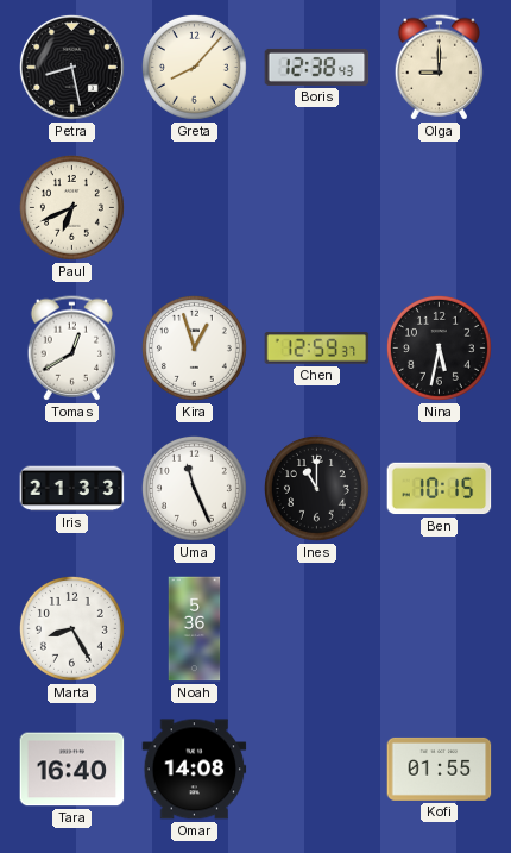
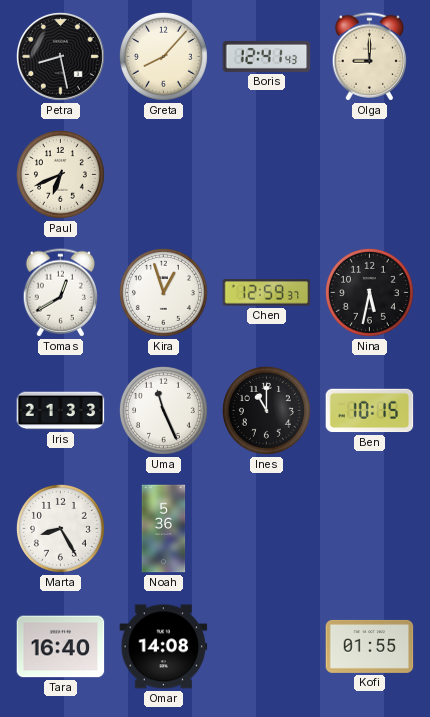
Boris: 12:38 -> 12:41
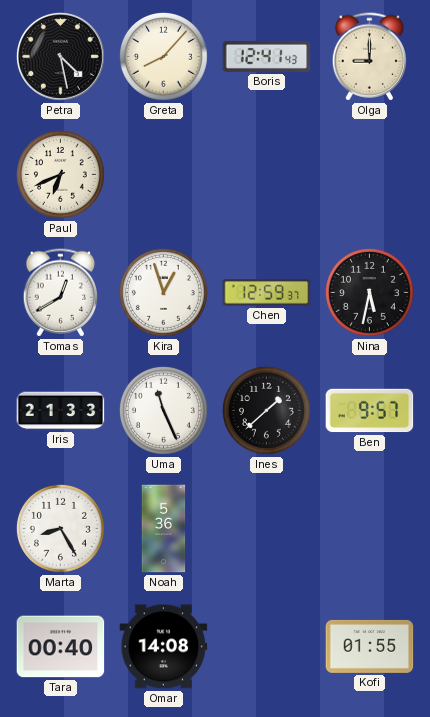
Petra: 8:28 -> 4:28
Ines: 11:00 -> 1:38
Ben: 10:15 -> 9:57
Tara: 16:40 -> 00:40
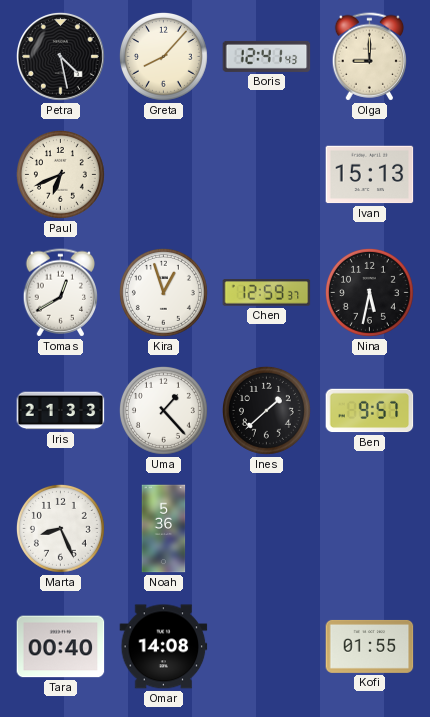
Ivan: none -> 15:13
Uma: 11:26 -> 1:23
Marta: 8:25 -> 8:26
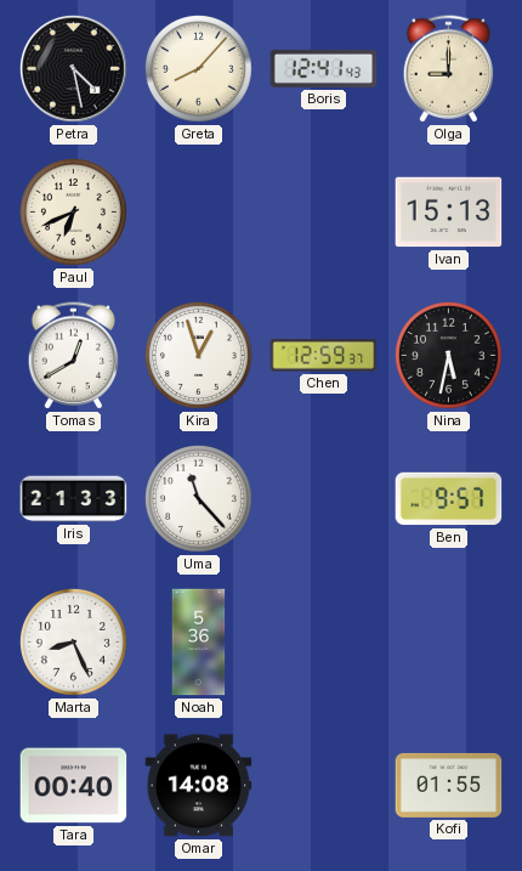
Uma: 1:23 -> 11:23
Ines: 1:38 -> none
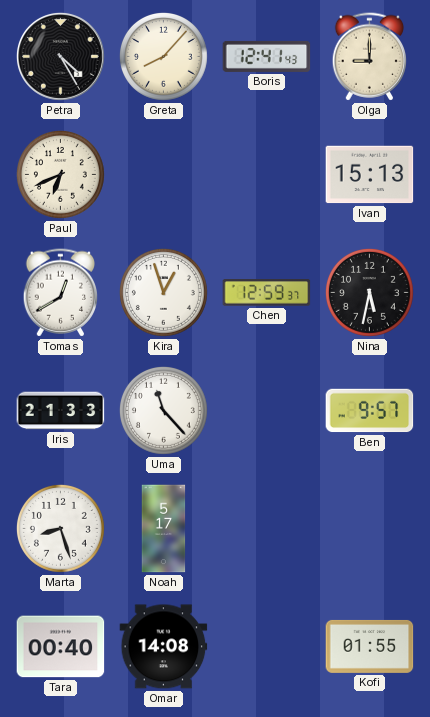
Petra: 4:28 -> 4:25
Marta: 8:26 -> 8:27
Noah: 5:36 -> 5:17
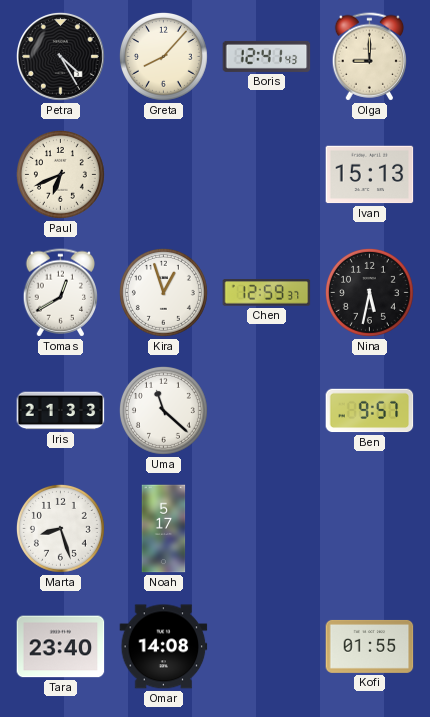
Uma: 11:23 -> 11:22
Tara: 00:40 -> 23:40
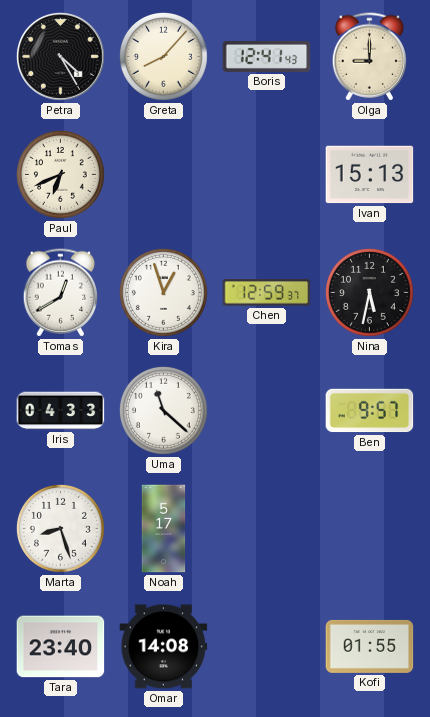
Iris: 21:33 -> 04:33
